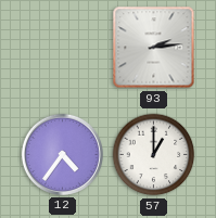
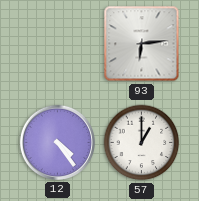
93: 2:14 -> 6:14
12: 4:36 -> 4:24
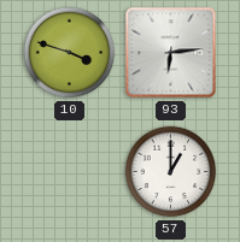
10: none -> 3:48
12: 4:24 -> none
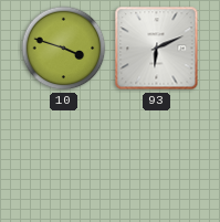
93: 6:14 -> 6:11
57: 1:00 -> none
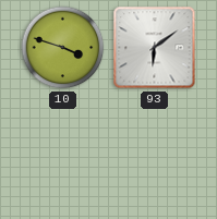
93: 6:11 -> 6:09
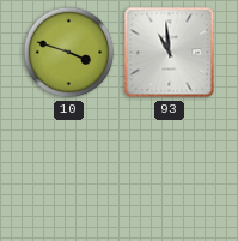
93: 6:09 -> 10:59
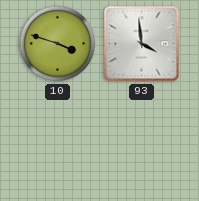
93: 10:59 -> 3:59
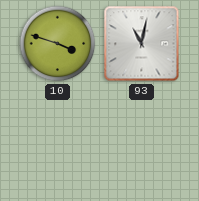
93: 3:59 -> 11:02
